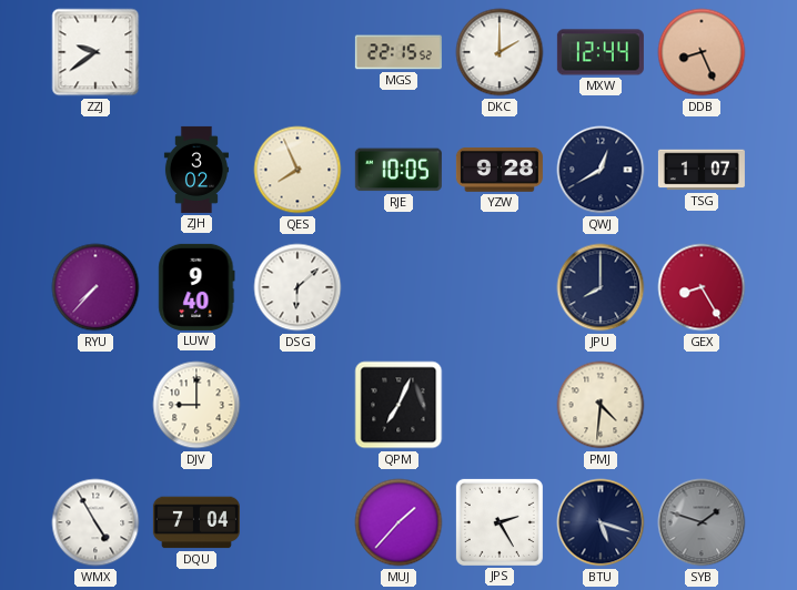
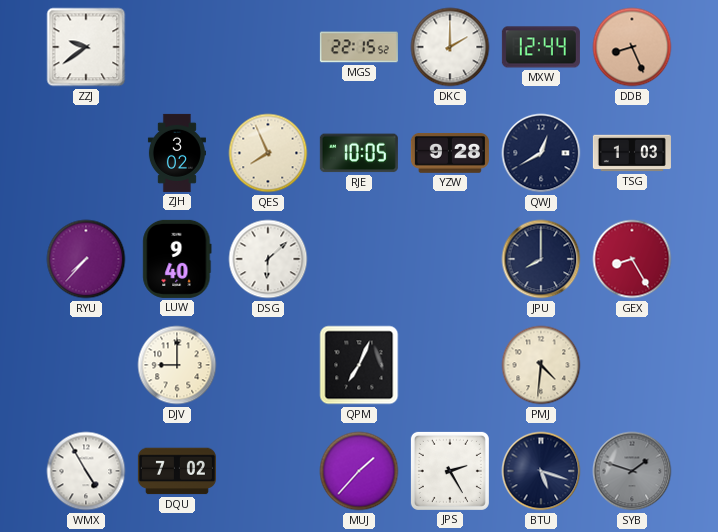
TSG: 1:07 -> 1:03
DQU: 7:04 -> 7:02
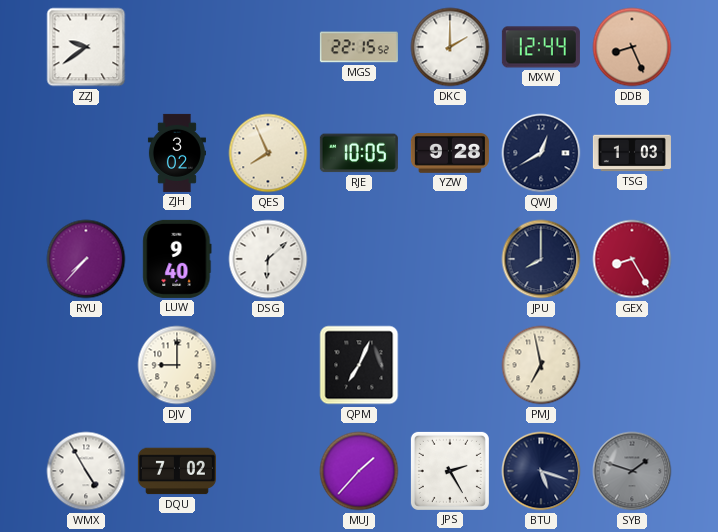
PMJ: 4:31 -> 6:58
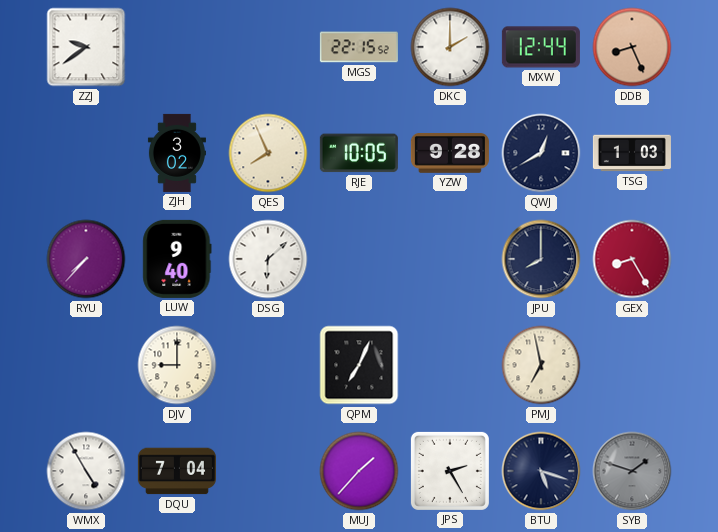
DQU: 7:02 -> 7:04
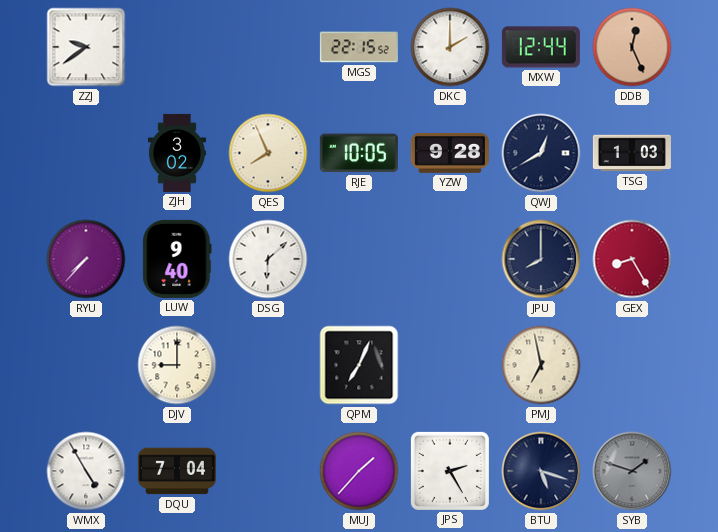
DDB: 8:26 -> 12:26
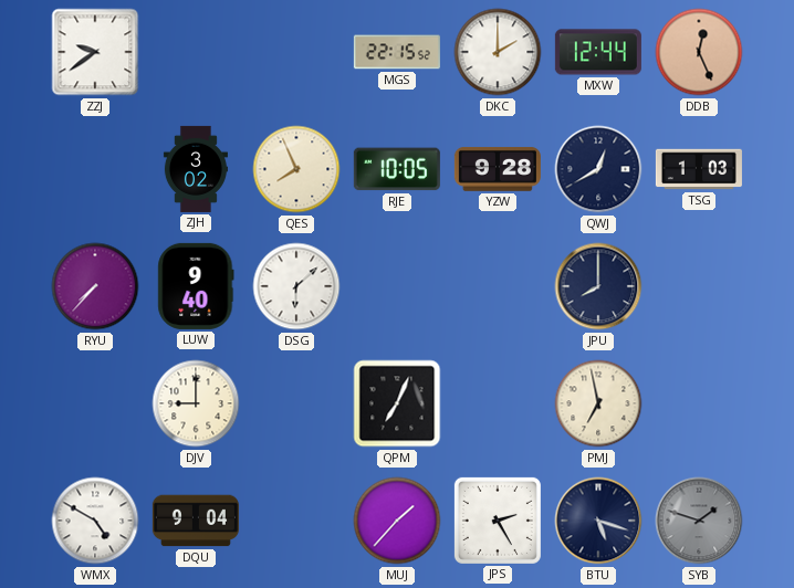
GEX: 8:25 -> none
WMX: 4:55 -> 4:50
DQU: 7:04 -> 9:04
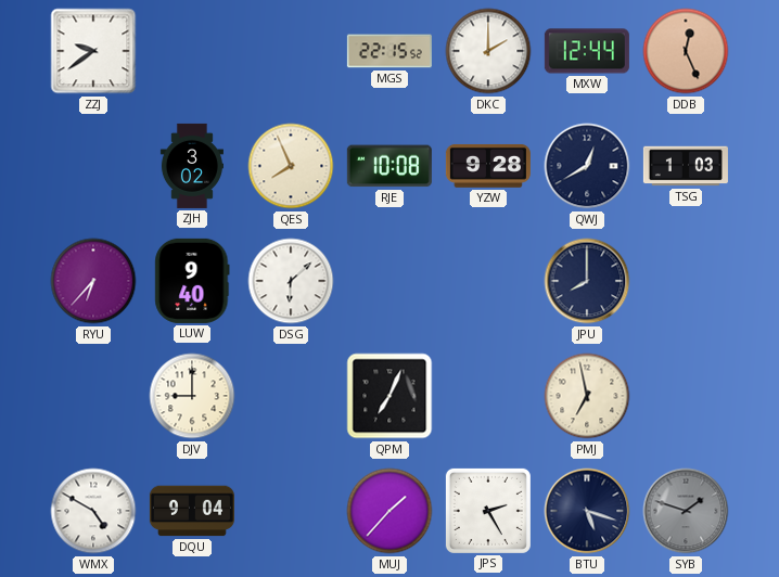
RJE: 10:05 -> 10:08
RYU: 7:37 -> 6:37
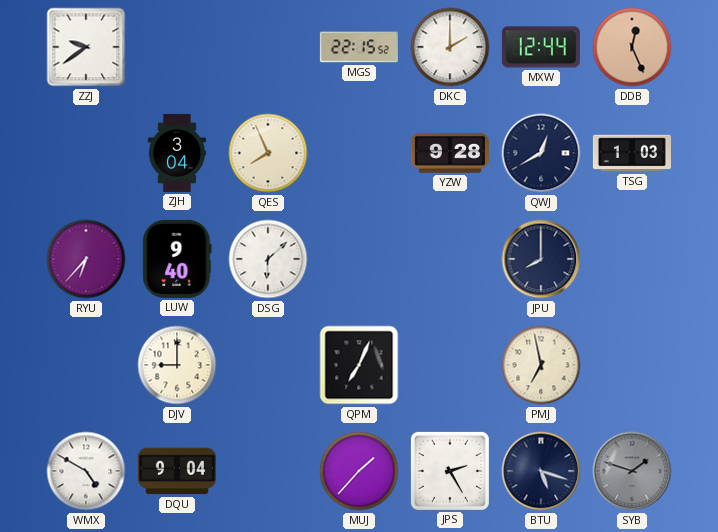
ZJH: 3:02 -> 3:04
RJE: 10:08 -> none
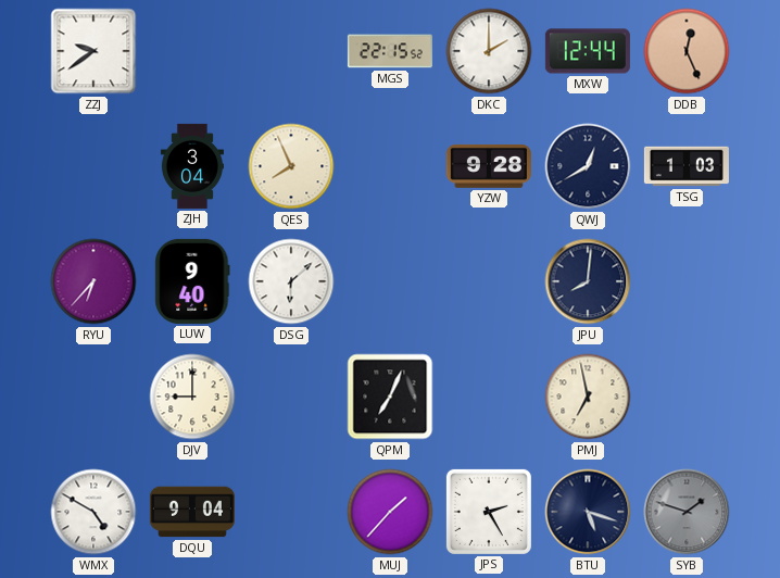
JPU: 8:00 -> 8:01
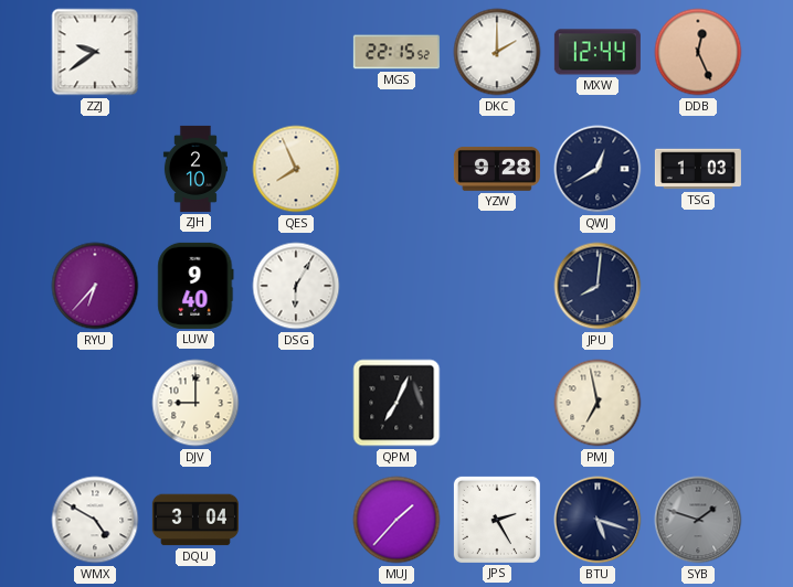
ZJH: 3:04 -> 2:10
DSG: 6:08 -> 6:05
DQU: 9:04 -> 3:04
